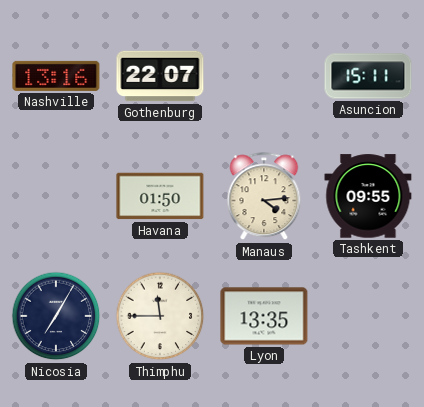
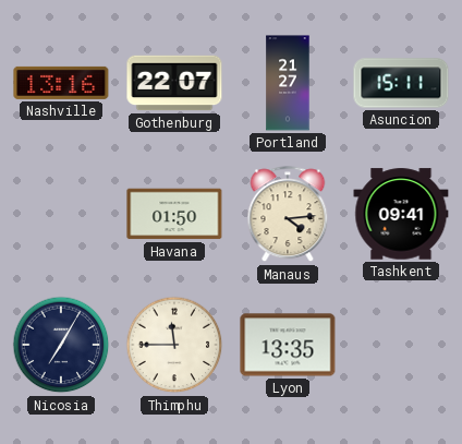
Portland: none -> 21:27
Tashkent: 09:55 -> 09:41
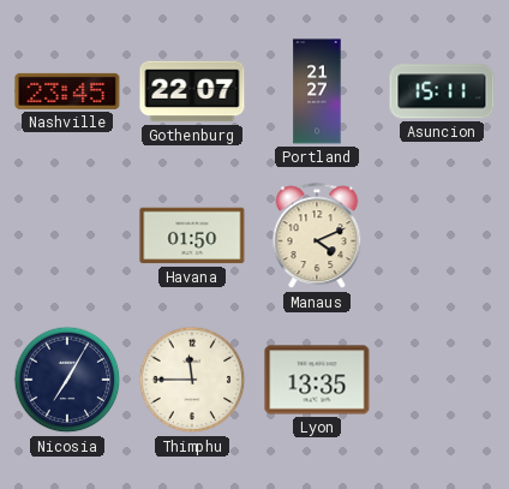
Nashville: 13:16 -> 23:45
Manaus: 4:14 -> 4:11
Tashkent: 09:41 -> none
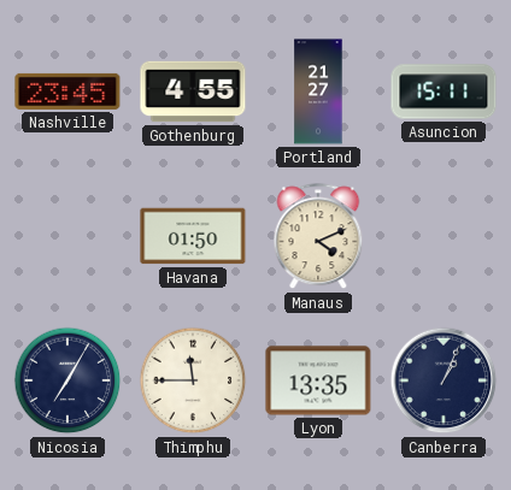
Gothenburg: 22:07 -> 4:55
Canberra: none -> 1:04
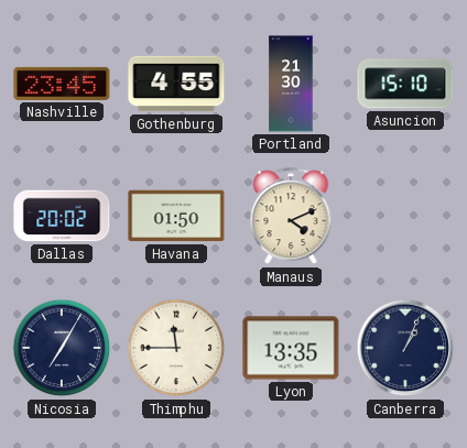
Portland: 21:27 -> 21:30
Asuncion: 15:11 -> 15:10
Dallas: none -> 20:02
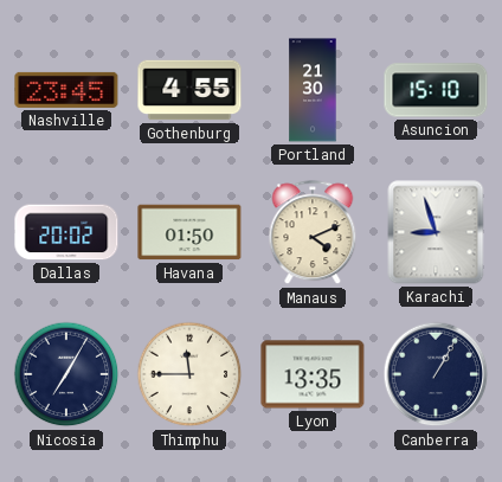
Karachi: none -> 8:57
Canberra: 1:04 -> 1:05
